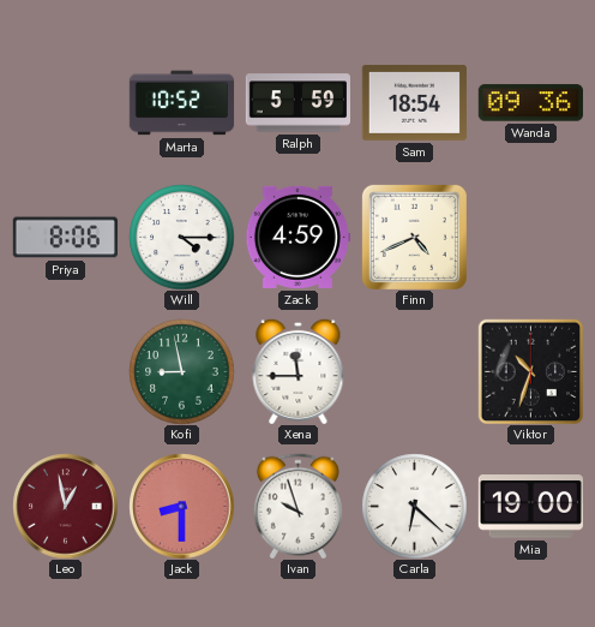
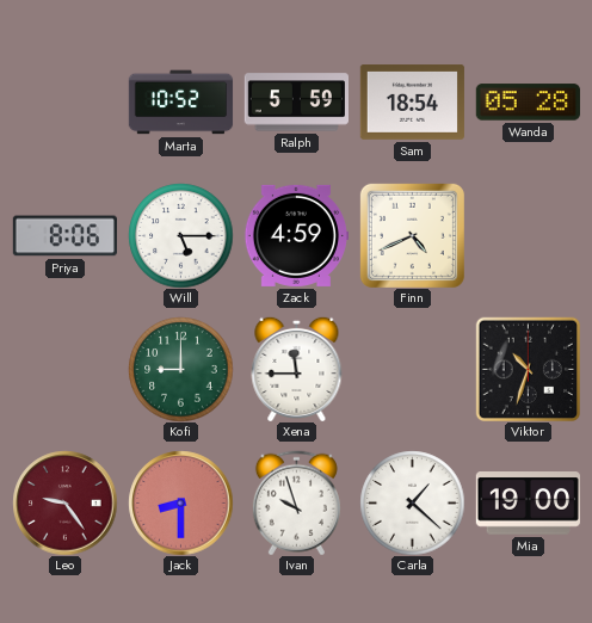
Wanda: 09:36 -> 05:28
Will: 4:15 -> 5:15
Kofi: 8:58 -> 9:00
Leo: 12:58 -> 9:24
Carla: 6:22 -> 1:22
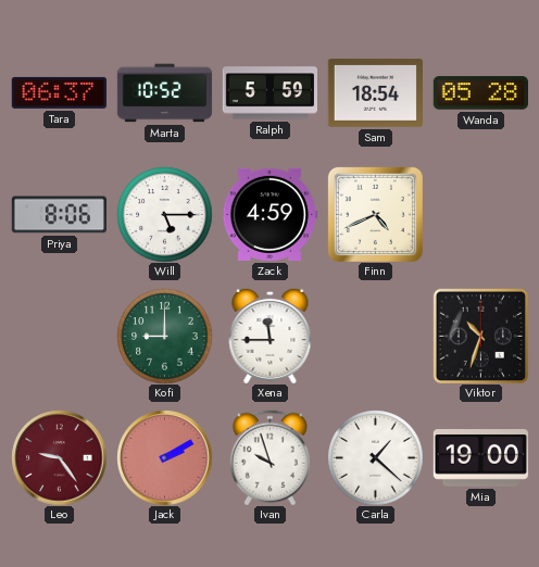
Tara: none -> 06:37
Jack: 8:30 -> 2:10
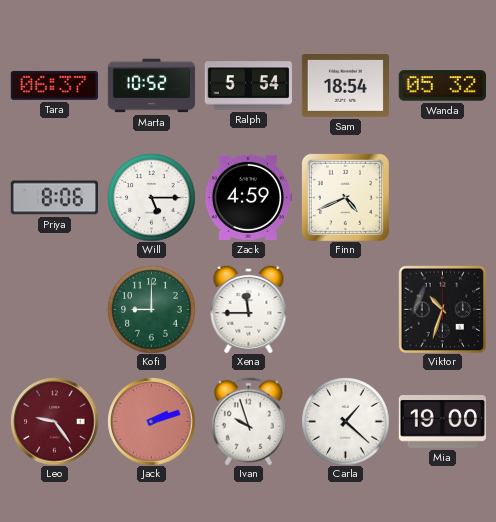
Ralph: 5:59 -> 5:54
Wanda: 05:28 -> 05:32
Jack: 2:10 -> 2:12
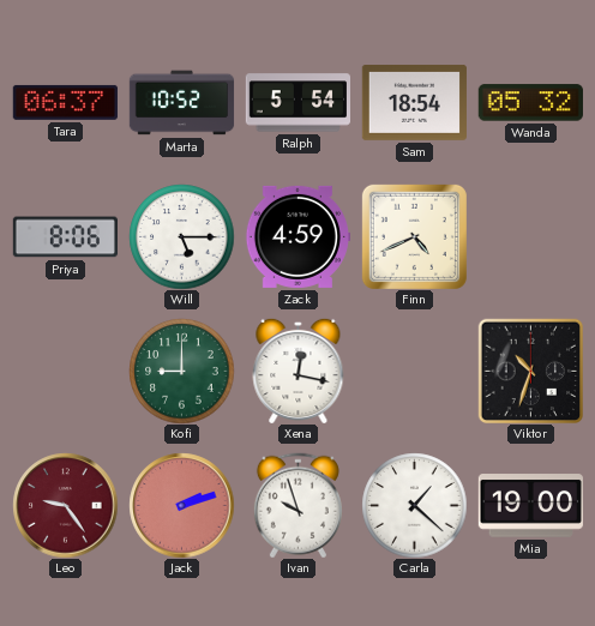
Xena: 11:45 -> 12:17
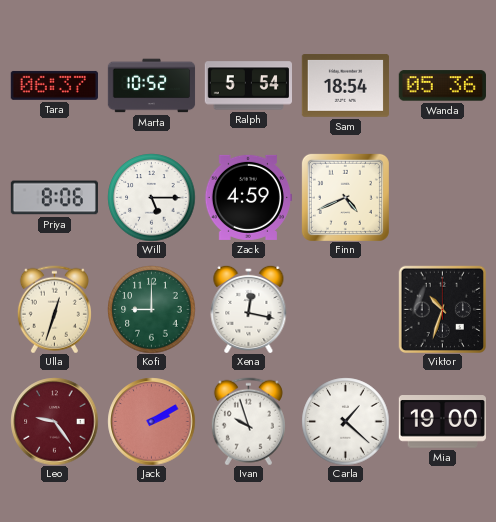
Wanda: 05:32 -> 05:36
Ulla: none -> 12:33
Jack: 2:12 -> 2:10
